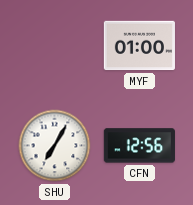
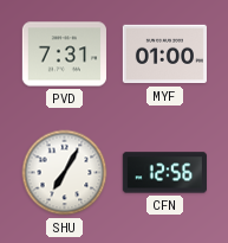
PVD: none -> 7:31
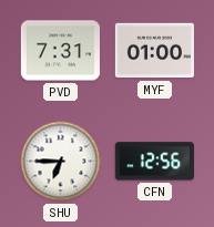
SHU: 7:05 -> 6:45
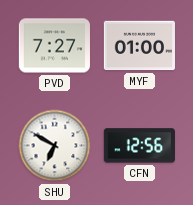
PVD: 7:31 -> 7:27
SHU: 6:45 -> 6:50
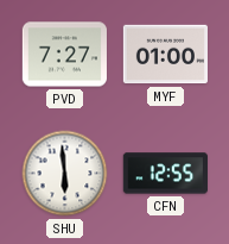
SHU: 6:50 -> 5:59
CFN: 12:56 -> 12:55
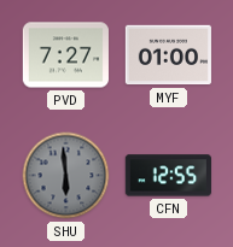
SHU dial: white -> grey
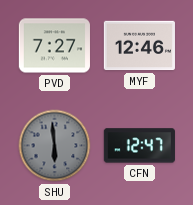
MYF: 01:00 -> 12:46
CFN: 12:55 -> 12:47
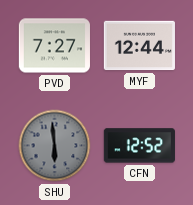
MYF: 12:46 -> 12:44
CFN: 12:47 -> 12:52
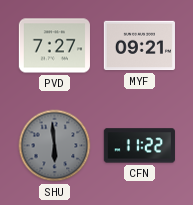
MYF: 12:44 -> 09:21
CFN: 12:52 -> 11:22
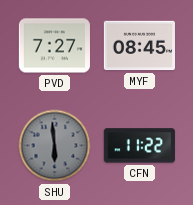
MYF: 09:21 -> 08:45
